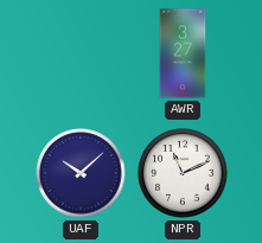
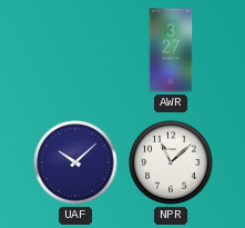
NPR: 11:11 -> 11:08
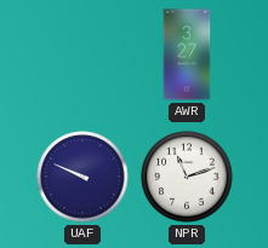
UAF: 10:08 -> 9:49
NPR: 11:08 -> 11:12
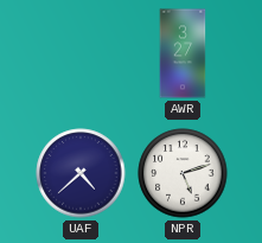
UAF: 9:49 -> 4:38
NPR: 11:12 -> 5:12
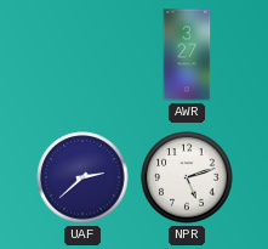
UAF: 4:38 -> 2:38
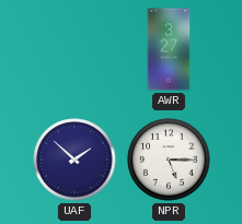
UAF: 2:38 -> 1:52
NPR: 5:12 -> 5:15
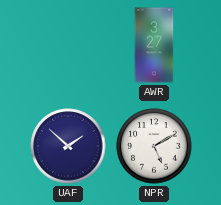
NPR: 5:15 -> 5:10
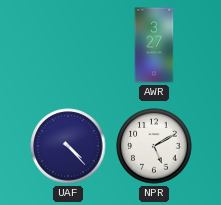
UAF: 1:52 -> 4:23
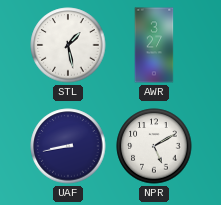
STL: none -> 1:28
UAF: 4:23 -> 8:43
